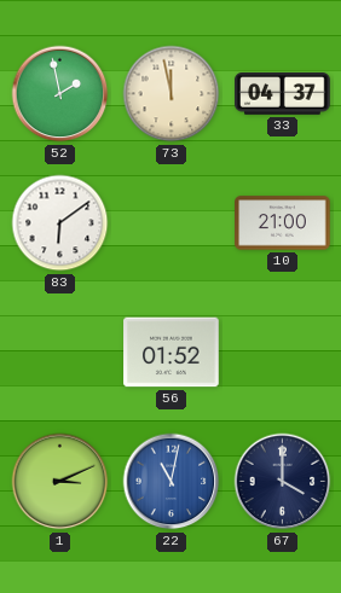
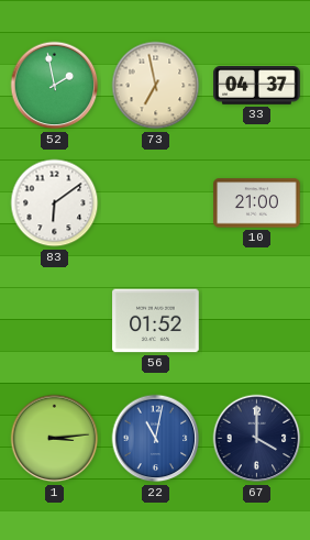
73: 11:58 -> 6:58
1: 3:11 -> 3:14
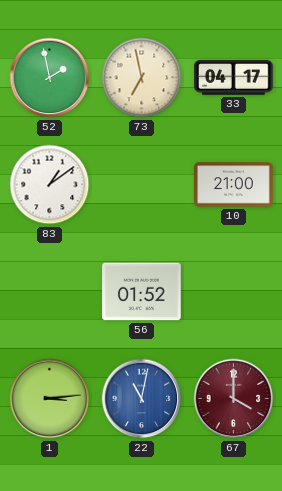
33: 04:37 -> 04:17
83: 6:09 -> 1:09
67 dial: navy -> burgundy
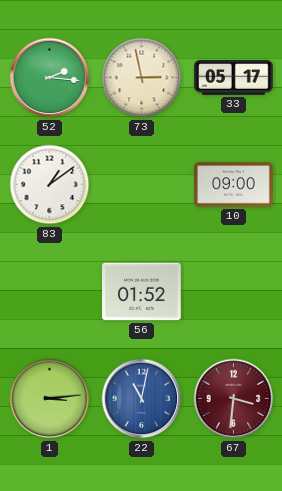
52: 1:58 -> 2:16
73: 6:58 -> 2:58
33: 04:17 -> 05:17
10: 21:00 -> 09:00
67: 4:00 -> 3:31
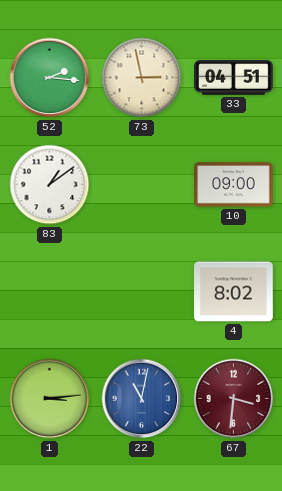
33: 05:17 -> 04:51
56: 01:52 -> none
4: none -> 8:02
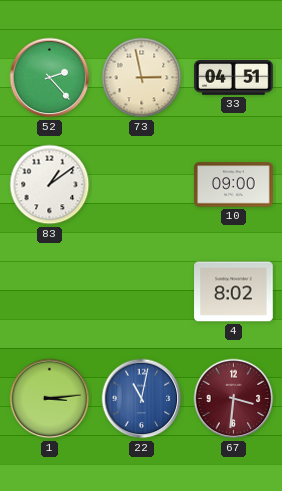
52: 2:16 -> 2:23
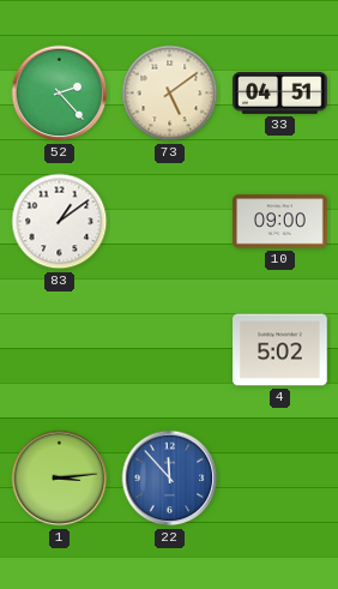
73: 2:58 -> 5:09
4: 8:02 -> 5:02
22: 11:02 -> 11:53
67: 3:31 -> none
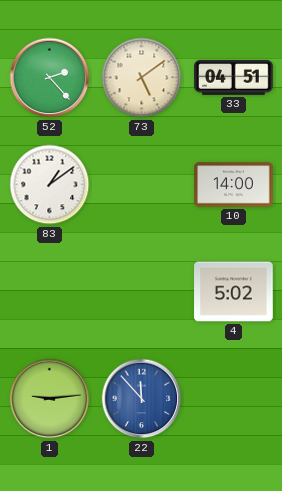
10: 09:00 -> 14:00
1: 3:14 -> 9:14
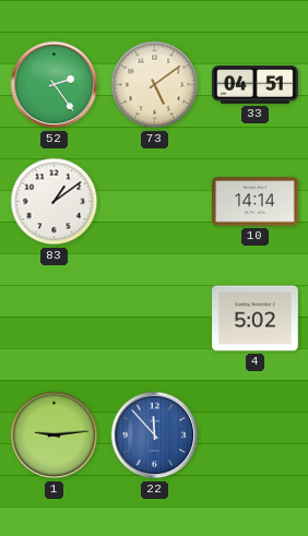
52: 2:23 -> 2:24
10: 14:00 -> 14:14
